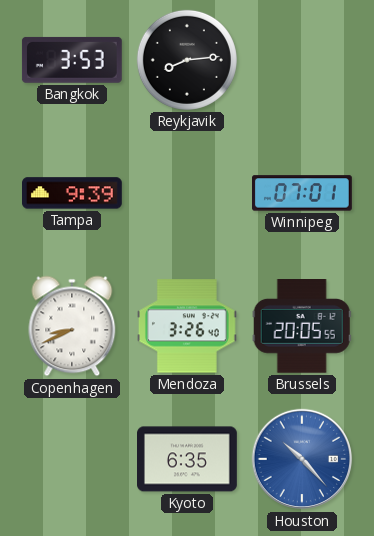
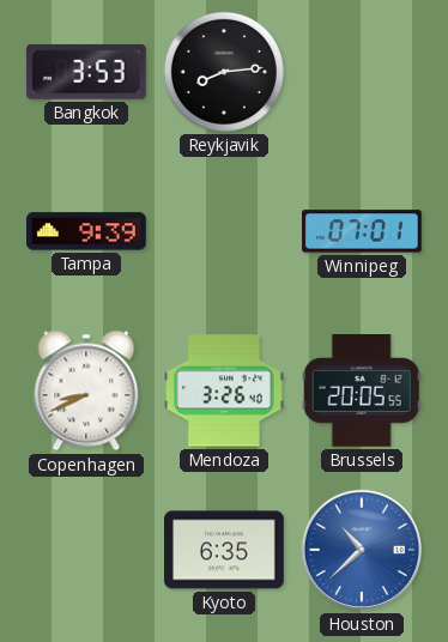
Houston: 10:23 -> 10:38
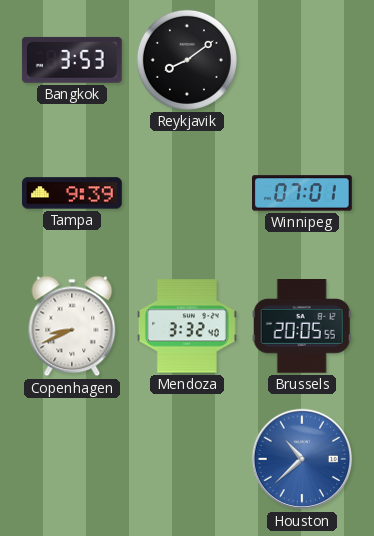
Reykjavik: 8:14 -> 8:09
Mendoza: 3:26 -> 3:32
Kyoto: 6:35 -> none
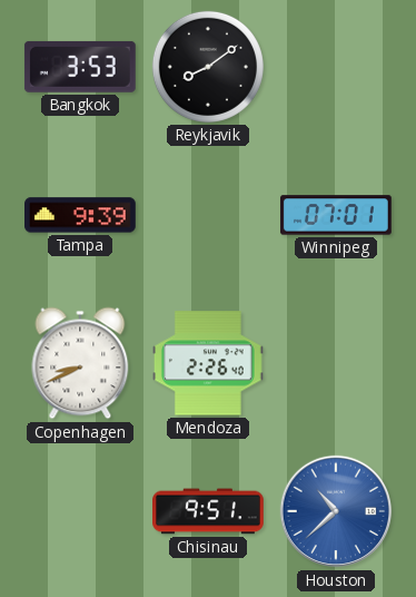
Mendoza: 3:32 -> 2:26
Brussels: 20:05 -> none
Chisinau: none -> 9:51
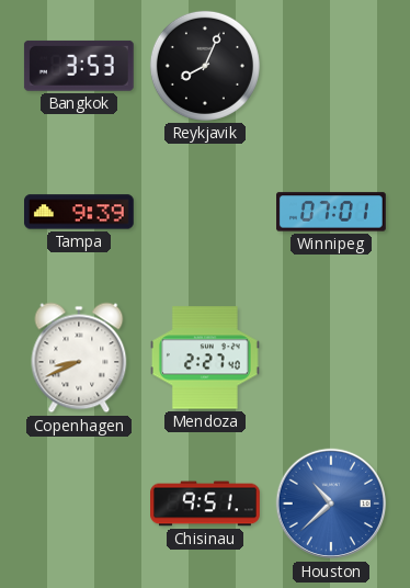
Reykjavik: 8:09 -> 8:04
Mendoza: 2:26 -> 2:27
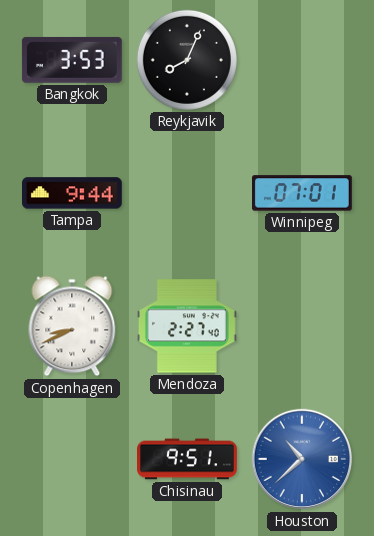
Tampa: 9:39 -> 9:44
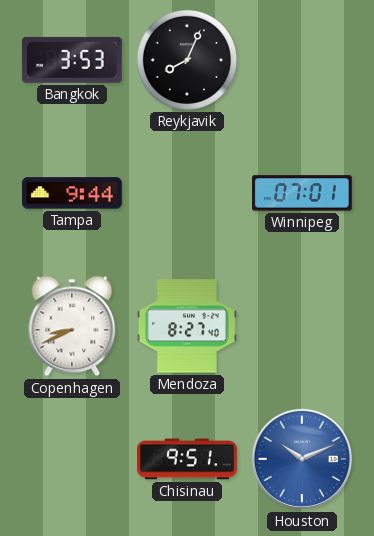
Mendoza: 2:27 -> 8:27
Houston: 10:38 -> 10:11
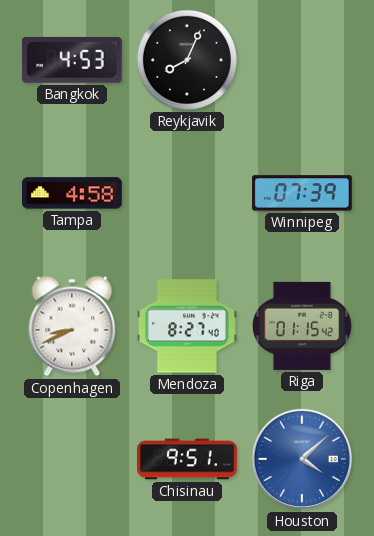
Bangkok: 3:53 -> 4:53
Tampa: 9:44 -> 4:58
Winnipeg: 07:01 -> 07:39
Riga: none -> 01:15
Houston: 10:11 -> 4:08
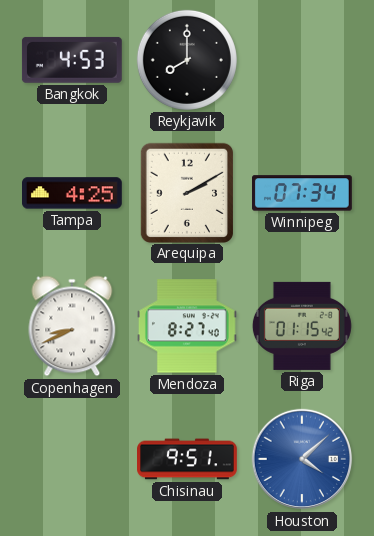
Reykjavik: 8:04 -> 8:00
Tampa: 4:58 -> 4:25
Arequipa: none -> 2:10
Winnipeg: 07:39 -> 07:34
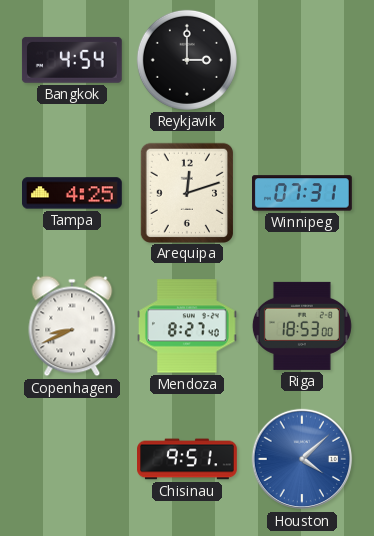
Bangkok: 4:53 -> 4:54
Reykjavik: 8:00 -> 3:00
Arequipa: 2:10 -> 12:12
Winnipeg: 07:34 -> 07:31
Riga: 01:15 -> 18:53
